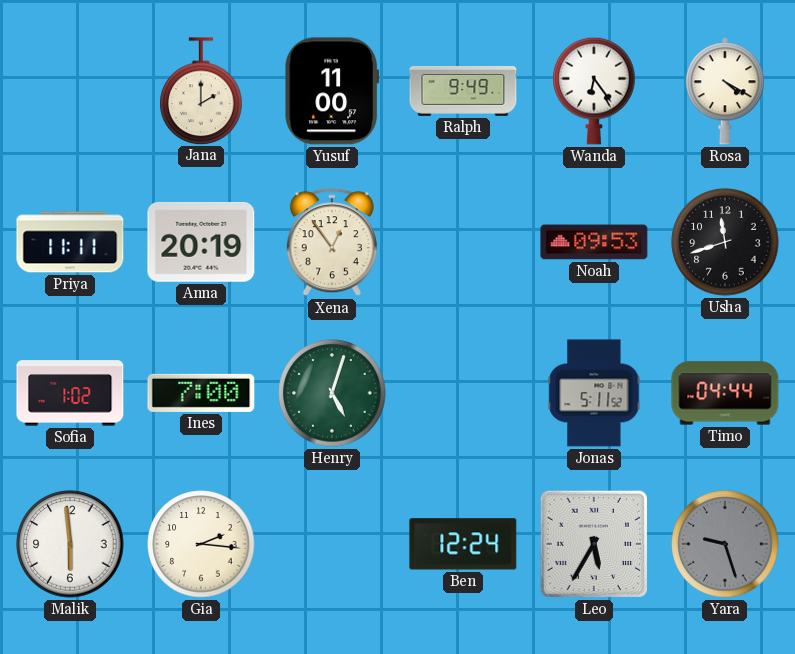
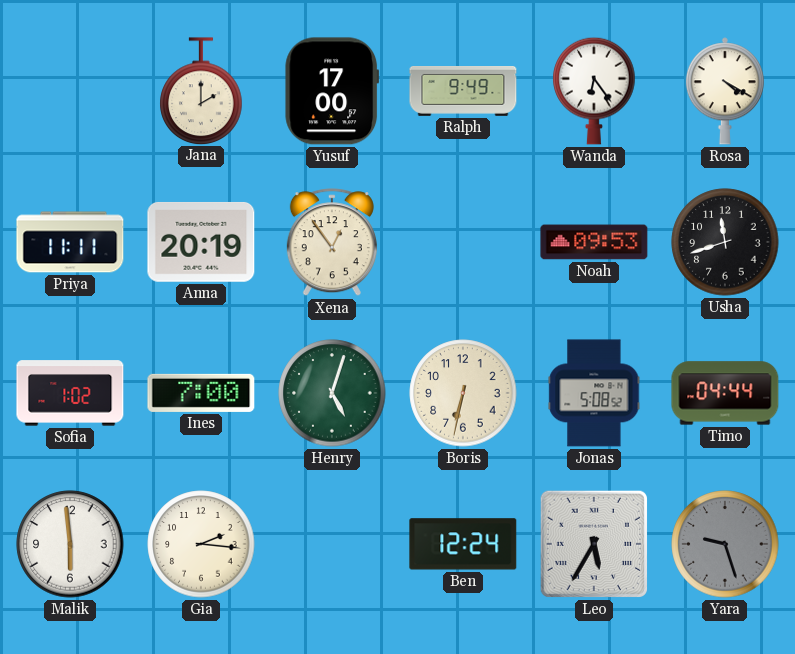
Yusuf: 11:00 -> 17:00
Boris: none -> 6:32
Jonas: 5:11 -> 5:08
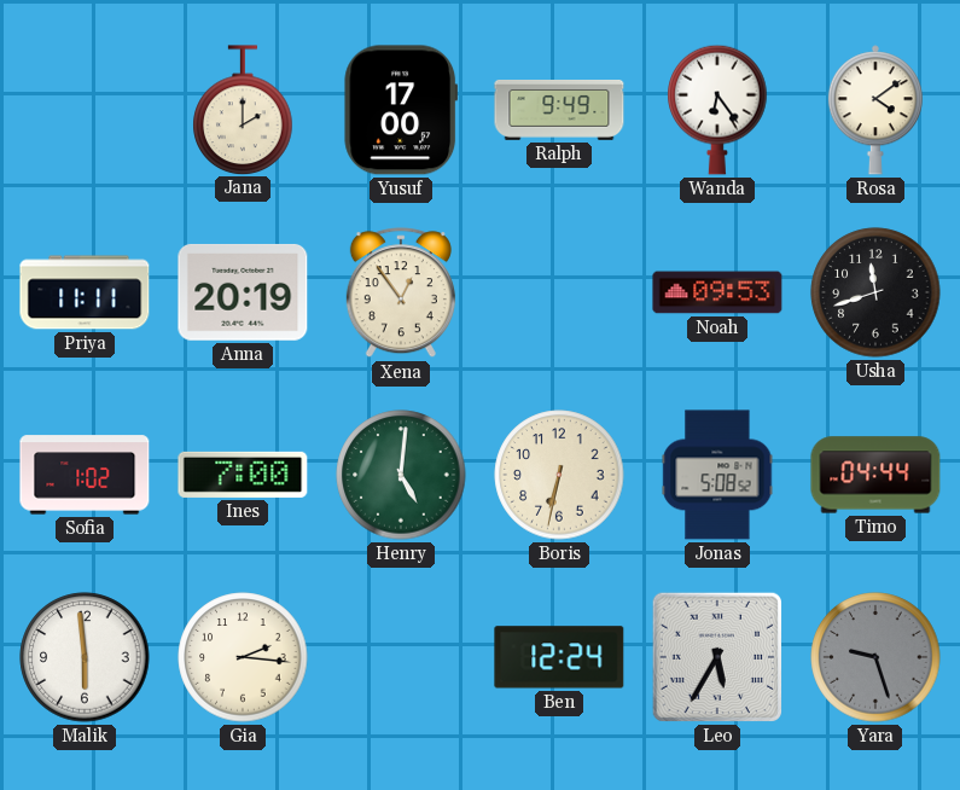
Rosa: 4:20 -> 4:09
Henry: 5:03 -> 5:01
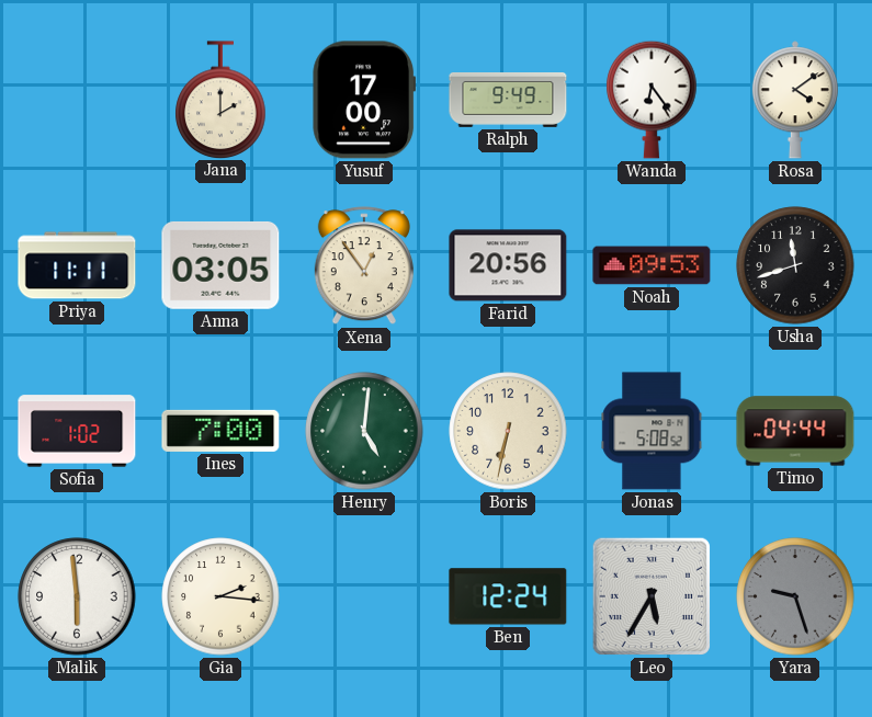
Anna: 20:19 -> 03:05
Farid: none -> 20:56
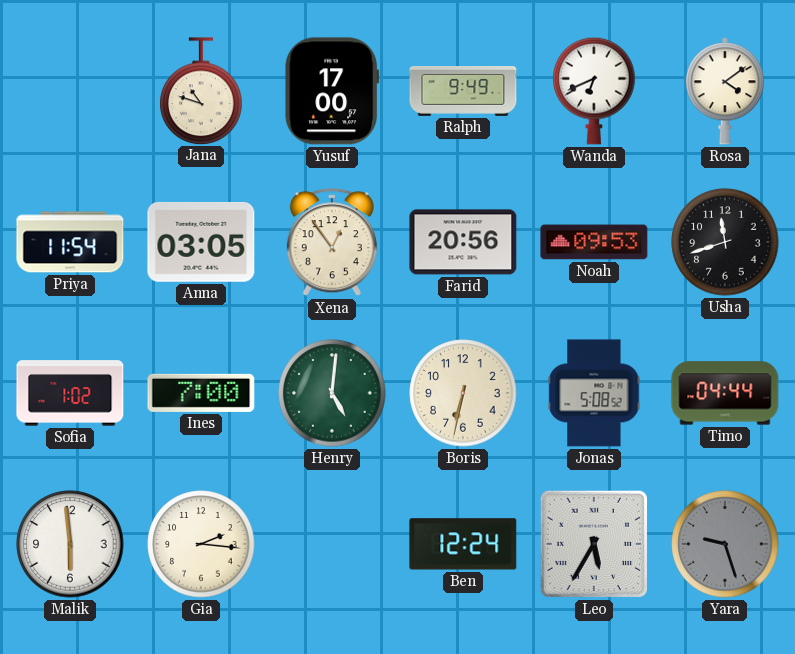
Jana: 2:00 -> 10:48
Wanda: 6:24 -> 6:41
Priya: 11:11 -> 11:54
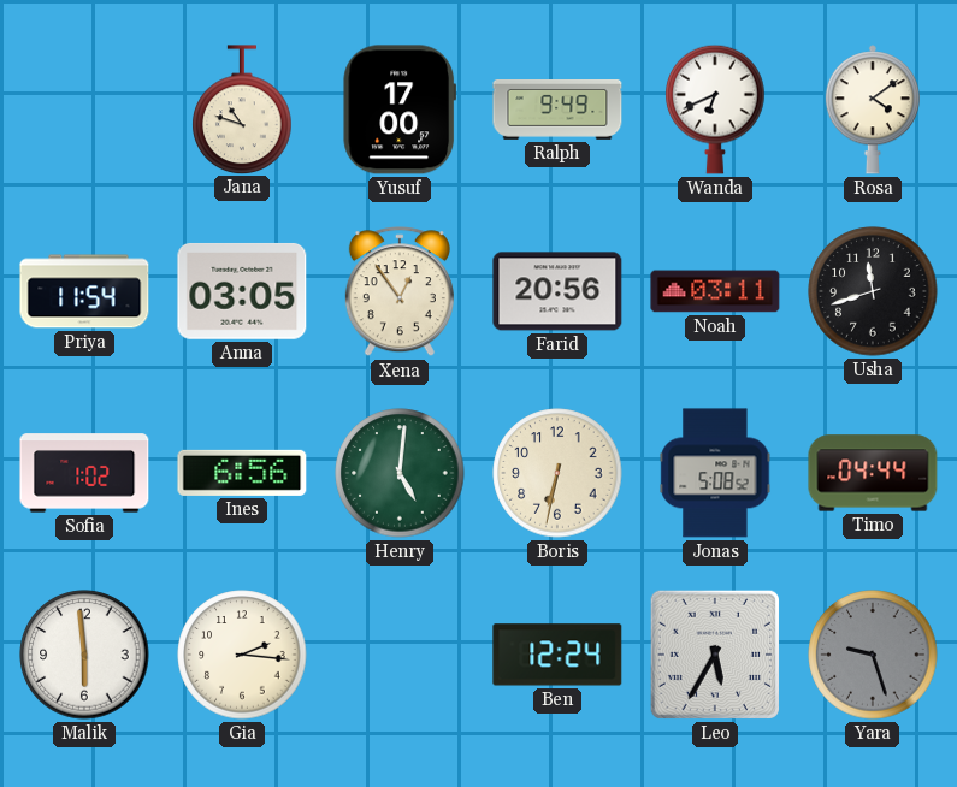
Noah: 09:53 -> 03:11
Ines: 7:00 -> 6:56
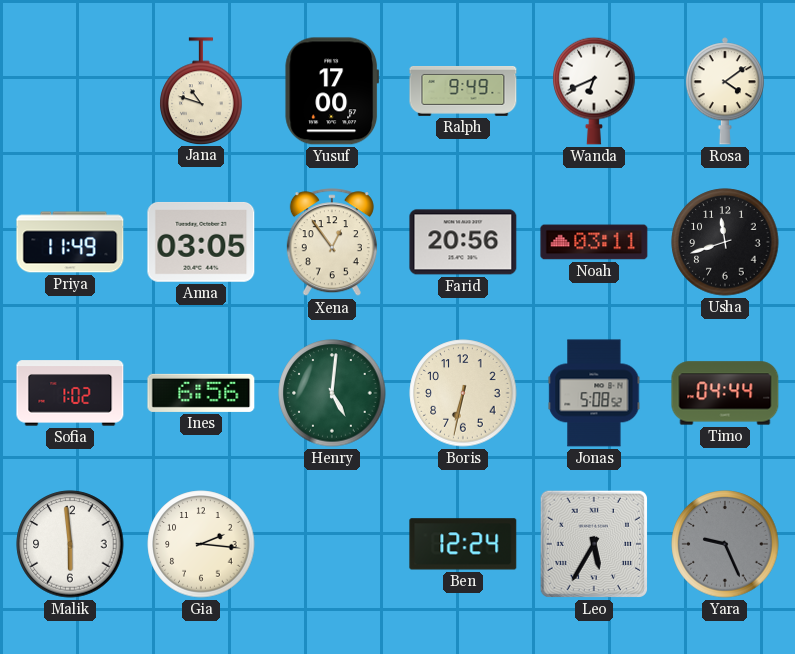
Priya: 11:54 -> 11:49
Yara: 9:27 -> 9:26
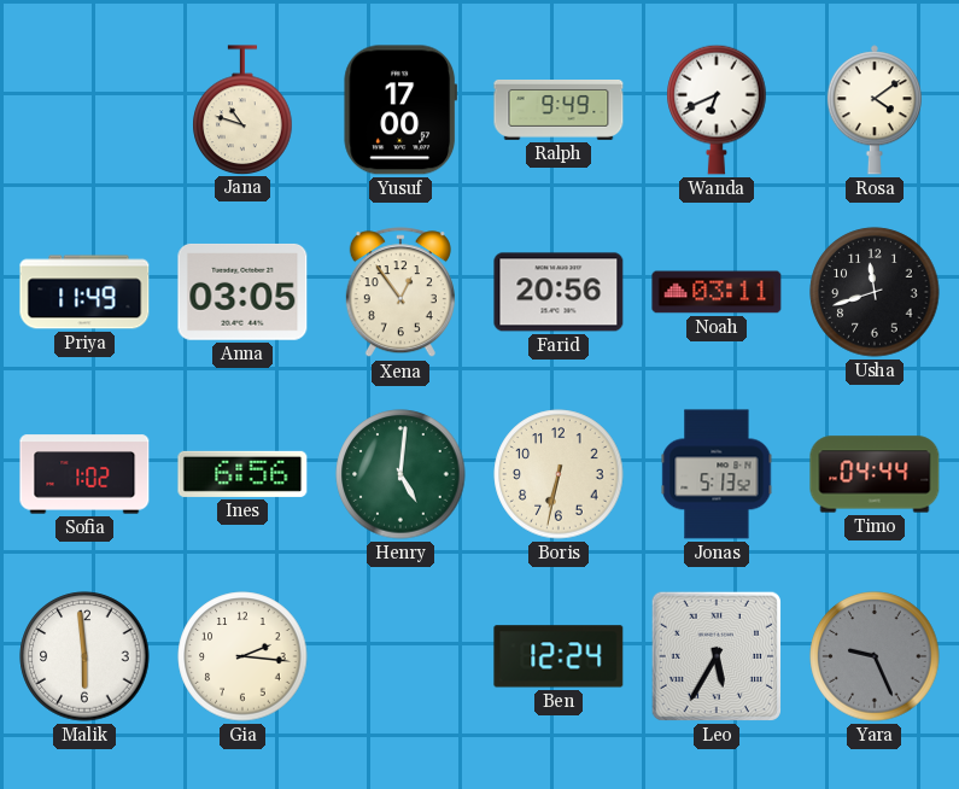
Jonas: 5:08 -> 5:13
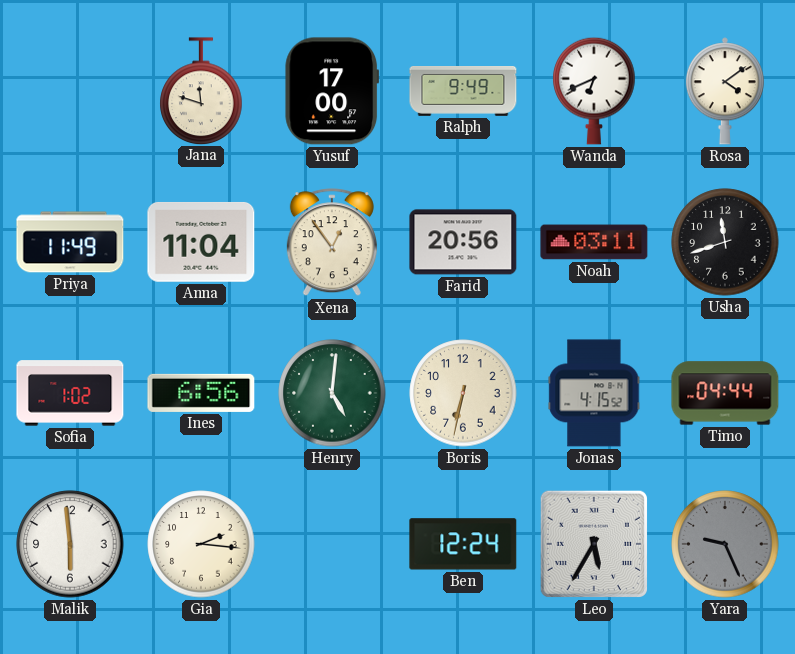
Jana: 10:48 -> 11:48
Anna: 03:05 -> 11:04
Jonas: 5:13 -> 4:15
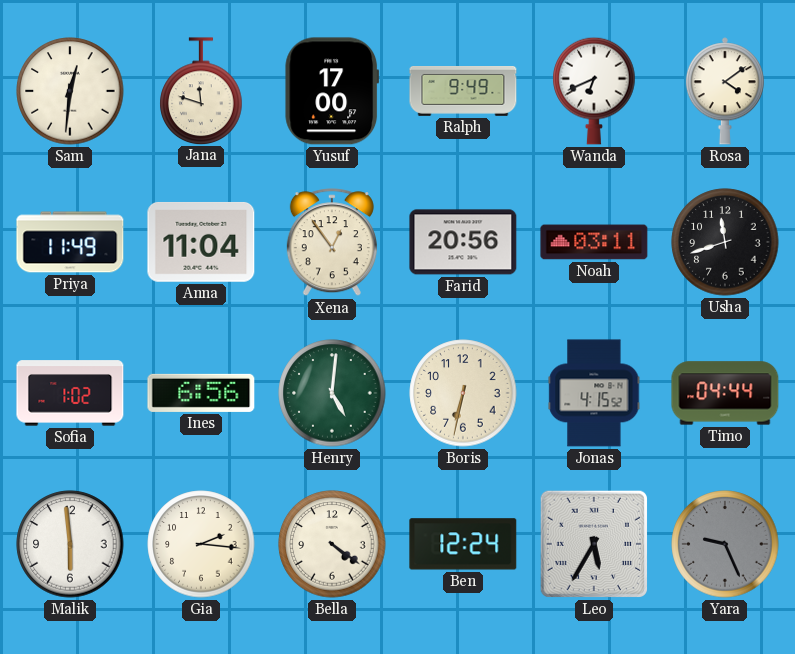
Sam: none -> 12:31
Bella: none -> 4:21
